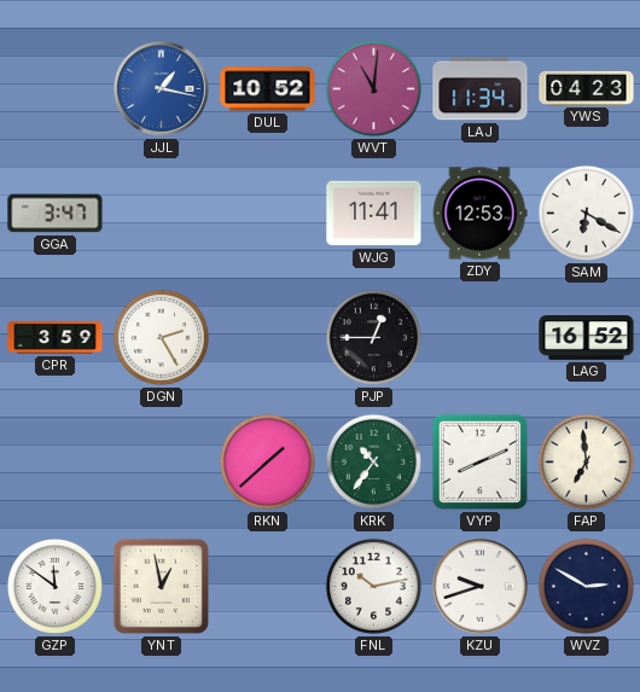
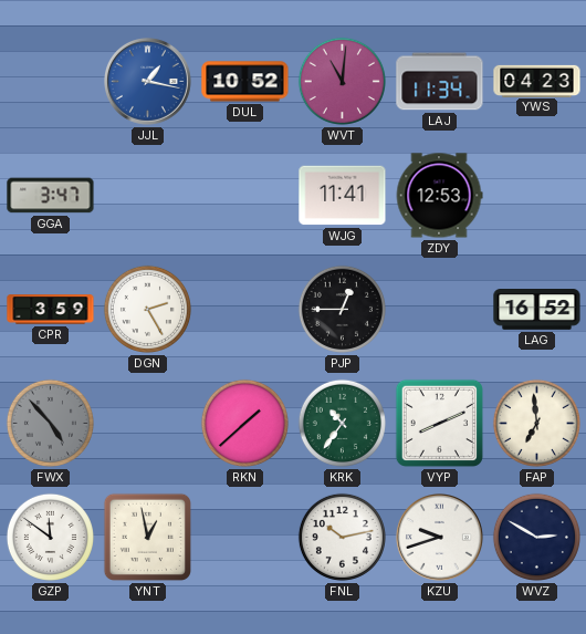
SAM: 6:20 -> none
FWX: none -> 4:53
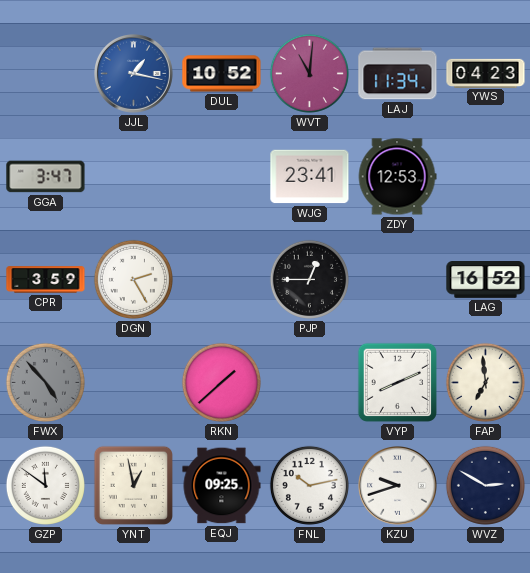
WJG: 11:41 -> 23:41
KRK: 10:36 -> none
EQJ: none -> 09:25
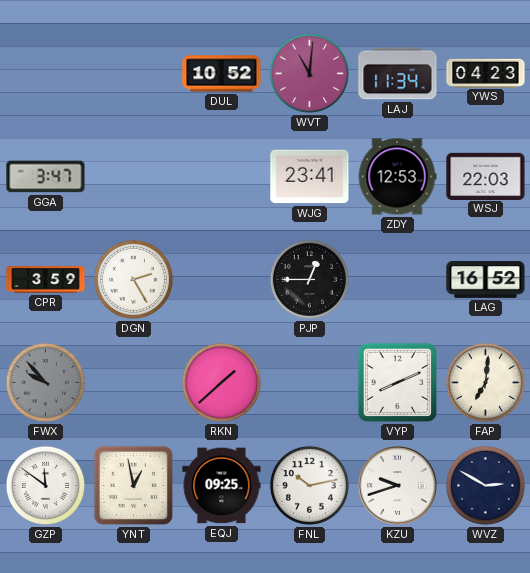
JJL: 1:17 -> none
WSJ: none -> 22:03
FWX: 4:53 -> 9:53
FAP: 6:59 -> 7:01
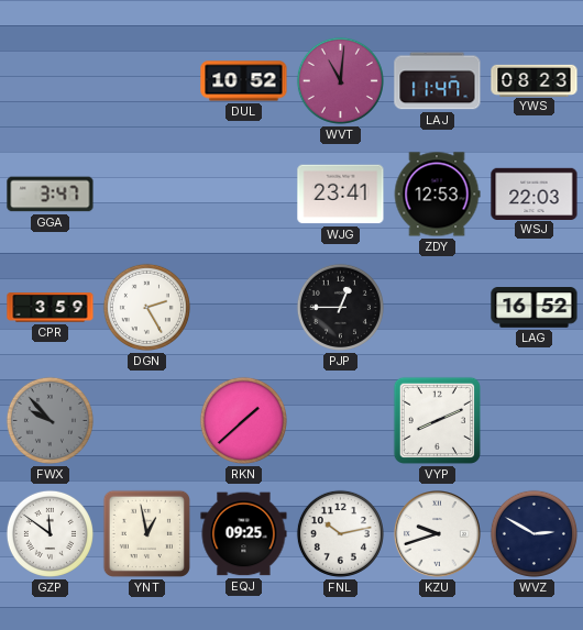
LAJ: 11:34 -> 11:47
YWS: 04:23 -> 08:23
FAP: 7:01 -> none
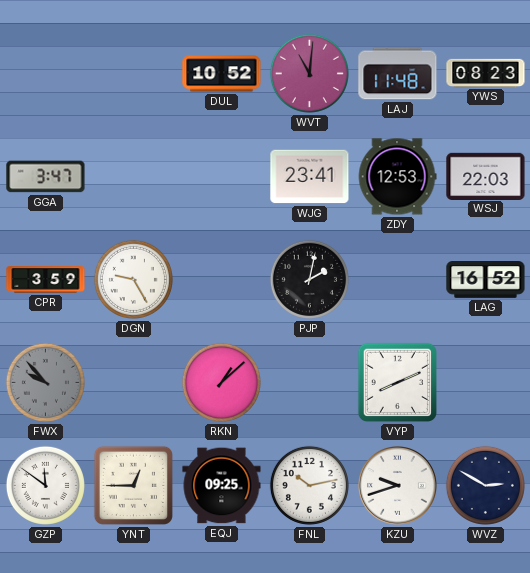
LAJ: 11:47 -> 11:48
DGN: 2:25 -> 9:25
PJP: 12:45 -> 2:02
RKN: 1:38 -> 1:08
YNT: 12:58 -> 12:45
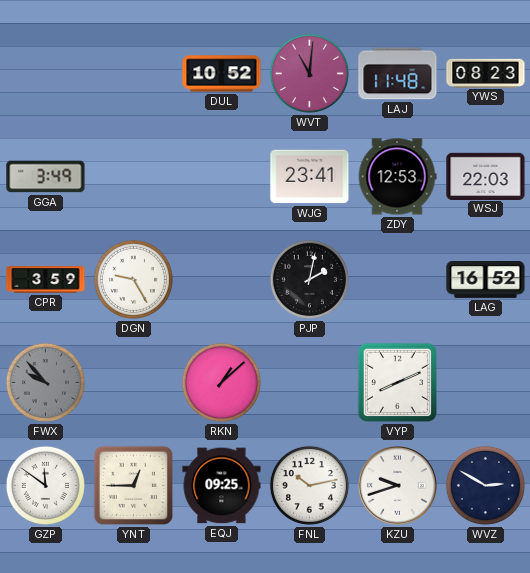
GGA: 3:47 -> 3:49
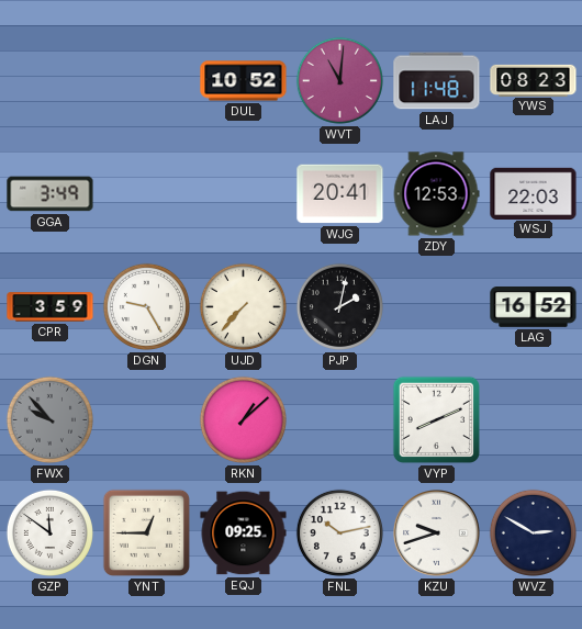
WJG: 23:41 -> 20:41
UJD: none -> 7:37
